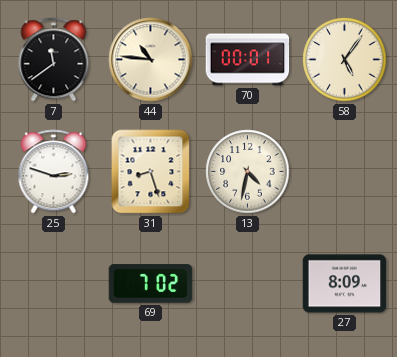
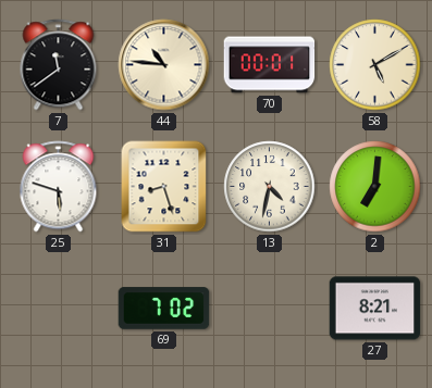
58: 5:06 -> 5:10
25: 2:48 -> 5:48
2: none -> 7:01
27: 8:09 -> 8:21
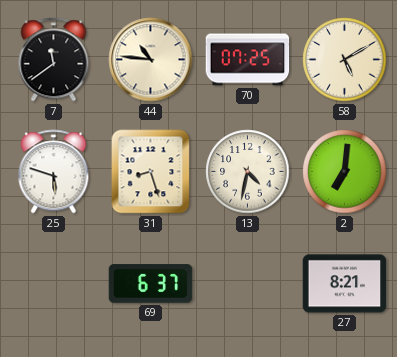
70: 00:01 -> 07:25
69: 7:02 -> 6:37
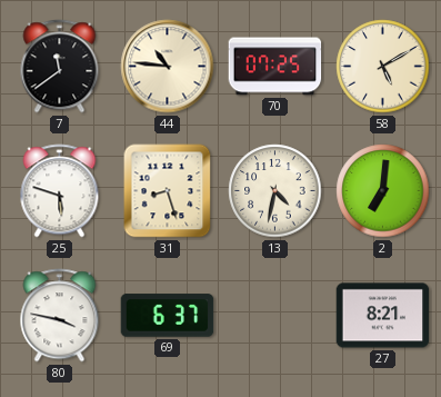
80: none -> 3:47
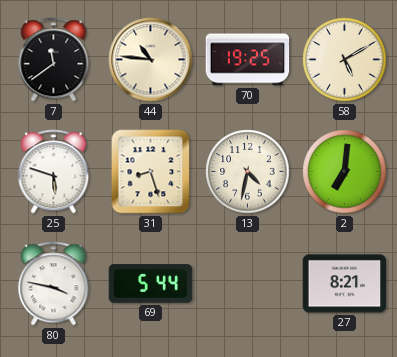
70: 07:25 -> 19:25
69: 6:37 -> 5:44
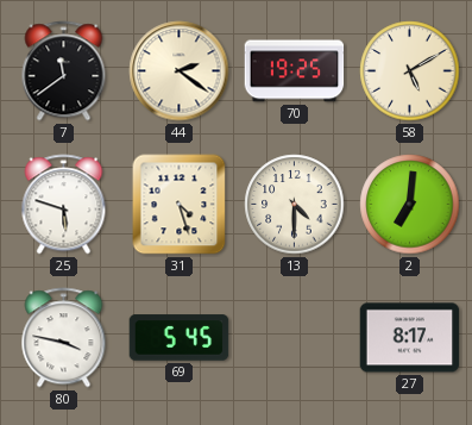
44: 10:46 -> 2:21
31: 8:27 -> 4:27
13: 4:32 -> 4:30
69: 5:44 -> 5:45
27: 8:21 -> 8:17
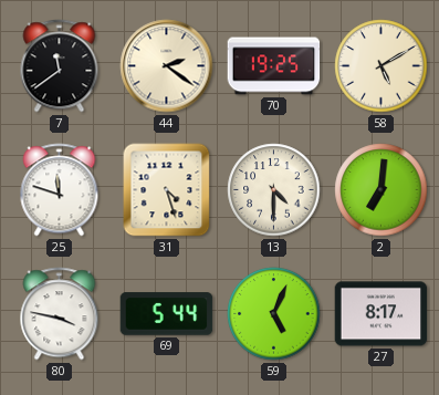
25: 5:48 -> 11:48
69: 5:45 -> 5:44
59: none -> 5:04
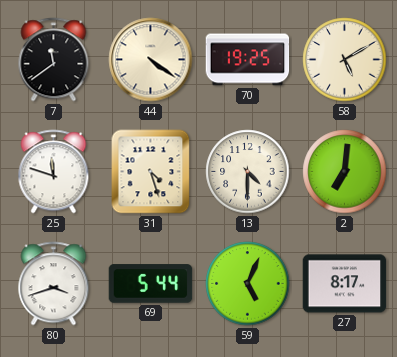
44: 2:21 -> 4:21
80: 3:47 -> 3:42
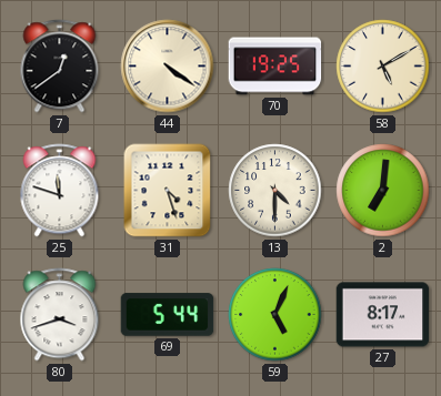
7: 11:39 -> 12:39
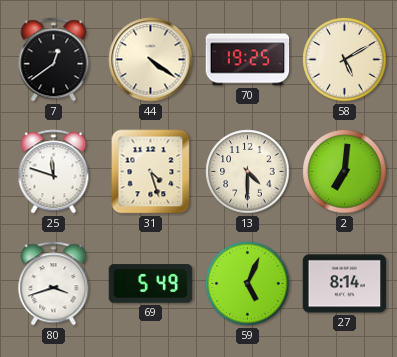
69: 5:44 -> 5:49
27: 8:17 -> 8:14
